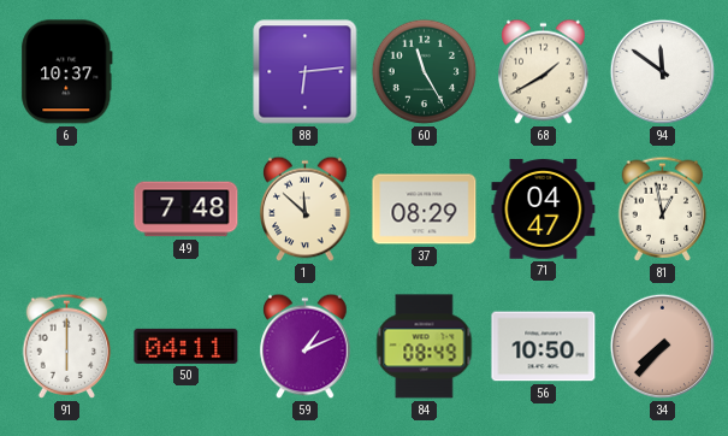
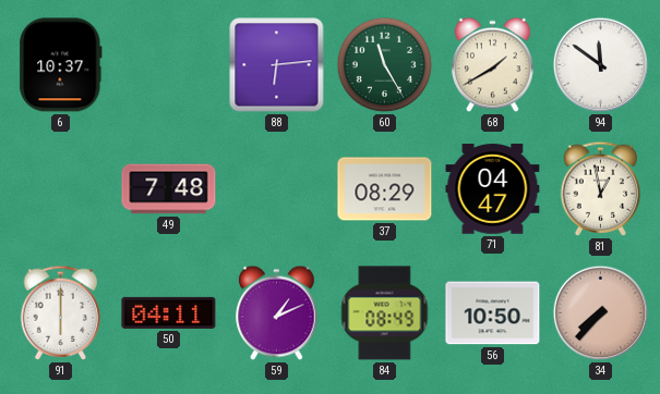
1: 11:52 -> none
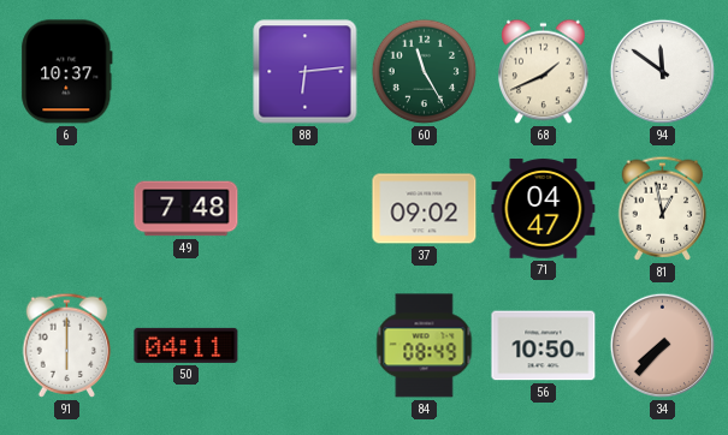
68: 1:40 -> 1:41
37: 08:29 -> 09:02
59: 1:11 -> none
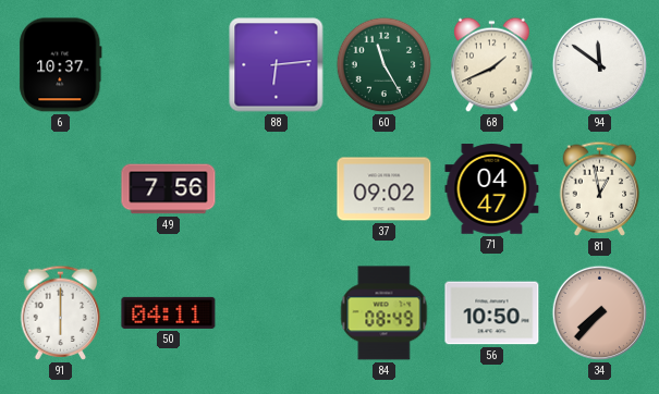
49: 7:48 -> 7:56
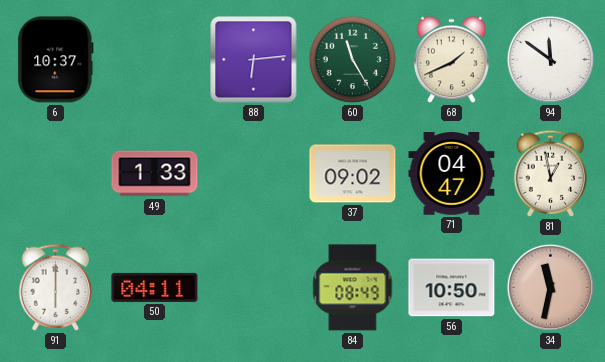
49: 7:56 -> 1:33
34: 7:37 -> 11:32
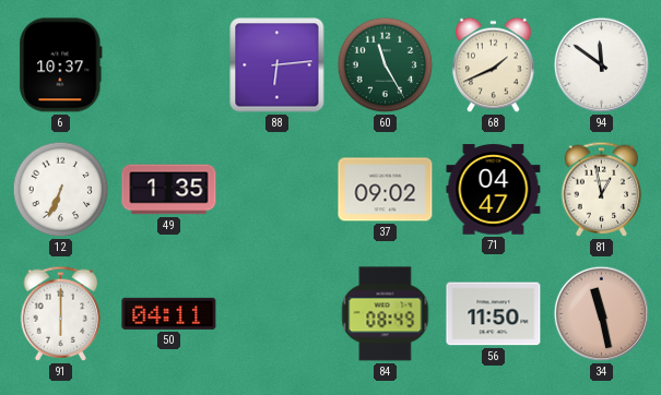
12: none -> 6:34
49: 1:33 -> 1:35
56: 10:50 -> 11:50
34: 11:32 -> 11:28
